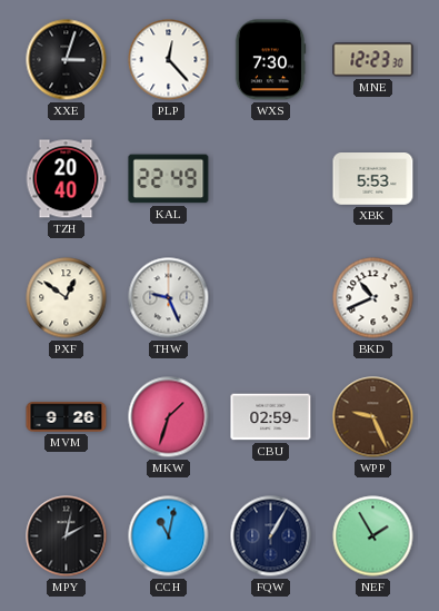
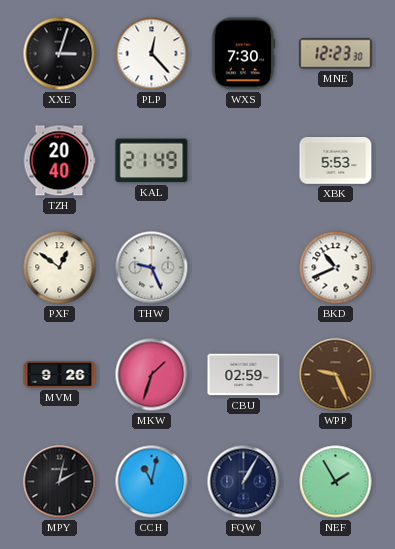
KAL: 22:49 -> 21:49
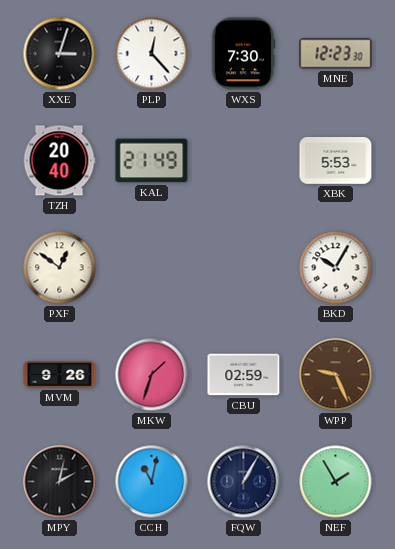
THW: 9:26 -> none
BKD: 10:41 -> 10:05
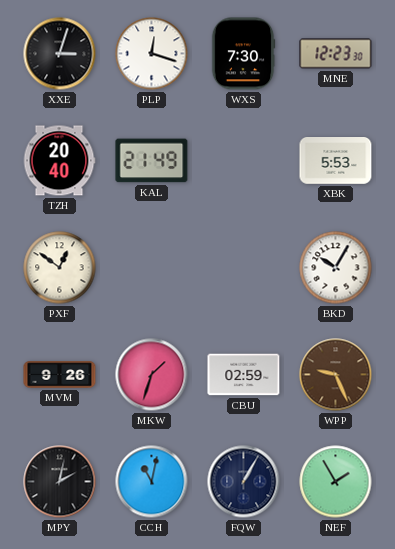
PLP: 12:23 -> 12:18
